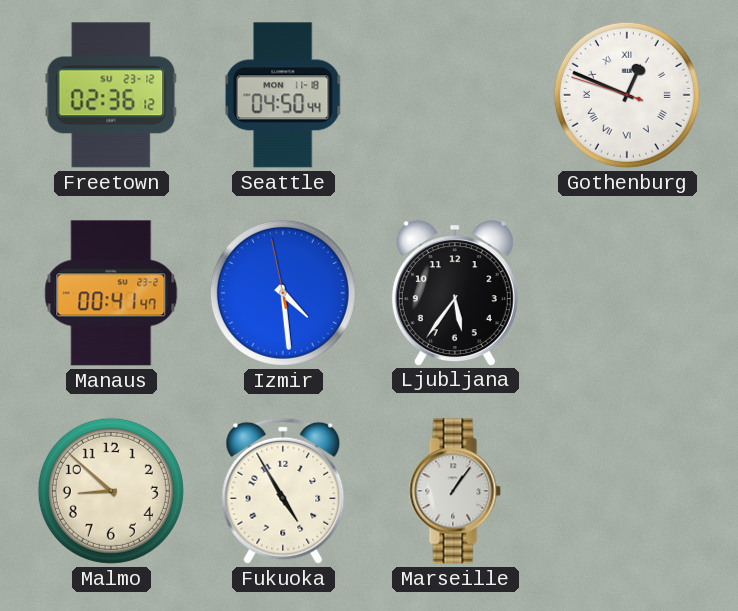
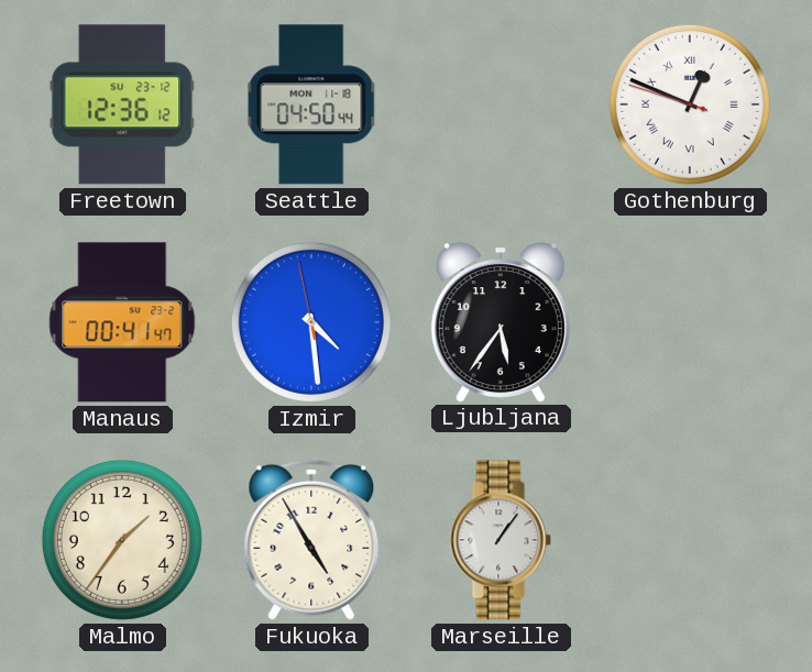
Freetown: 02:36 -> 12:36
Malmo: 8:52 -> 1:36
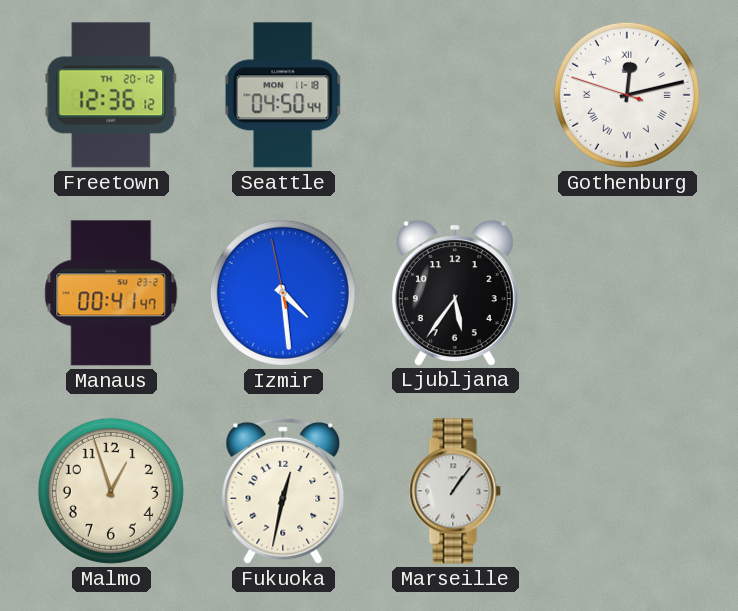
Freetown date: SU 23-12 -> TH 20-12
Gothenburg: 12:48 -> 12:12
Malmo: 1:36 -> 12:57
Fukuoka: 4:55 -> 12:32
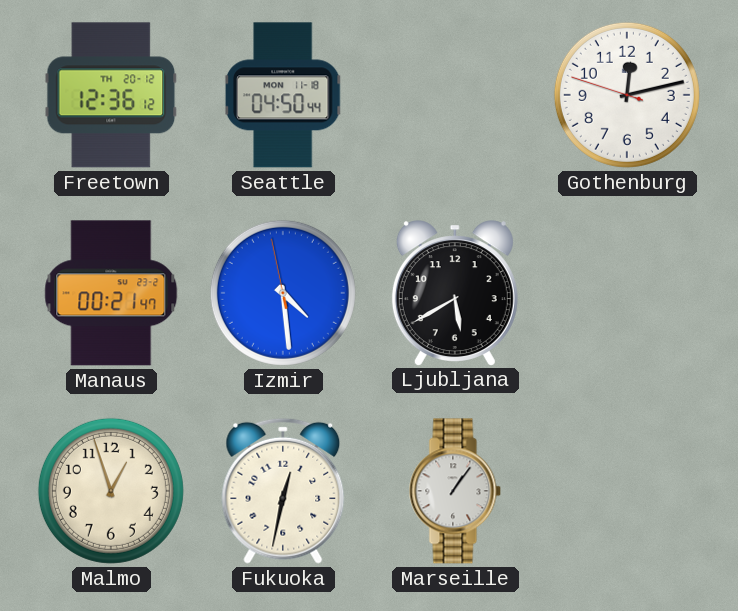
Gothenburg numerals: Roman -> Arabic
Manaus: 00:41 -> 00:21
Ljubljana: 5:36 -> 5:40
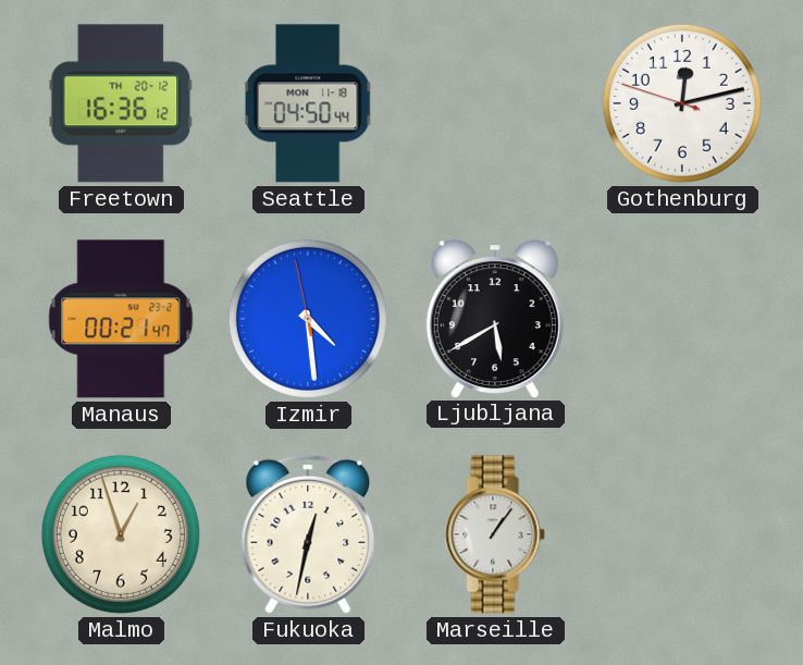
Freetown: 12:36 -> 16:36
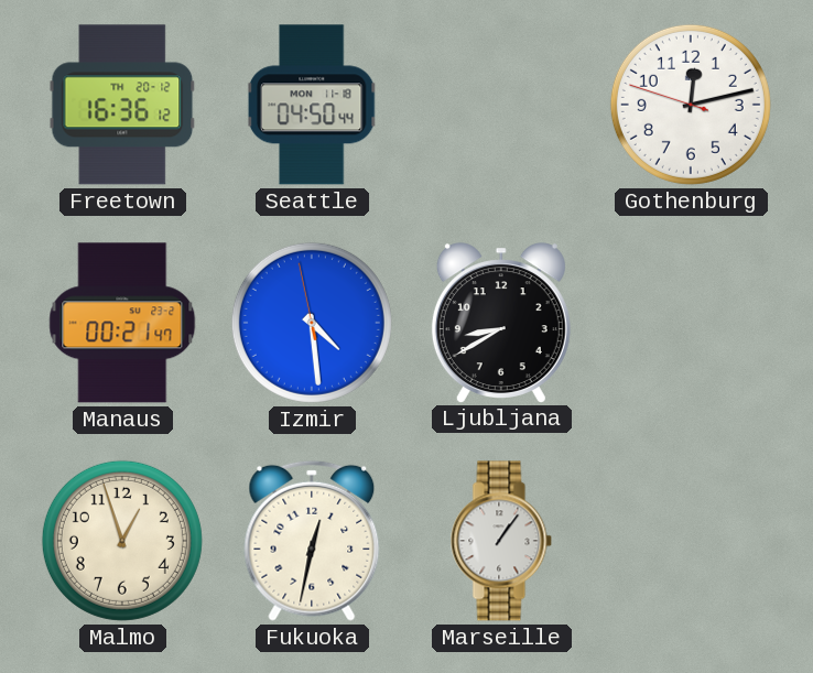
Ljubljana: 5:40 -> 8:40
